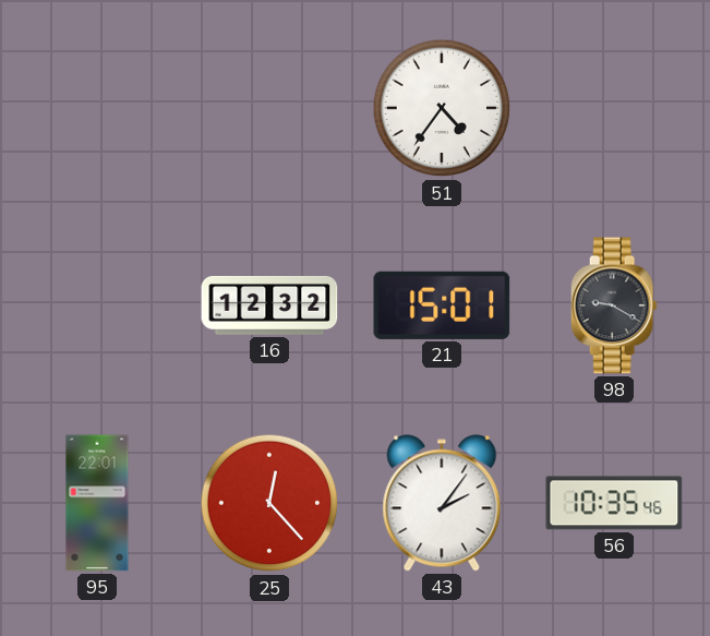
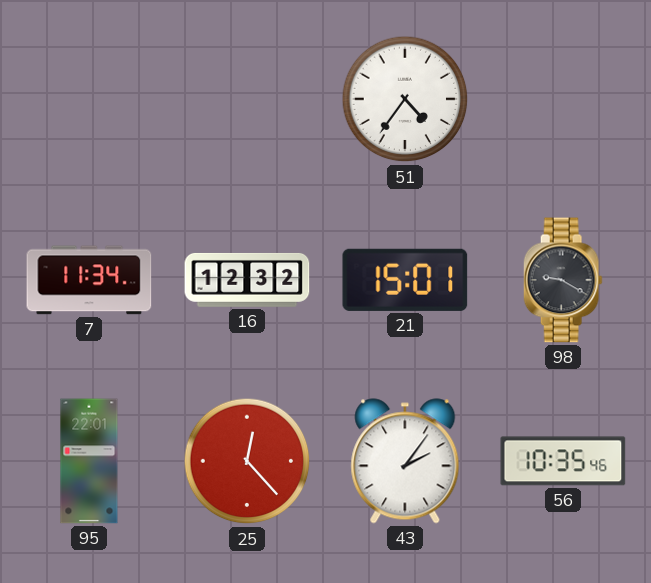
7: none -> 11:34
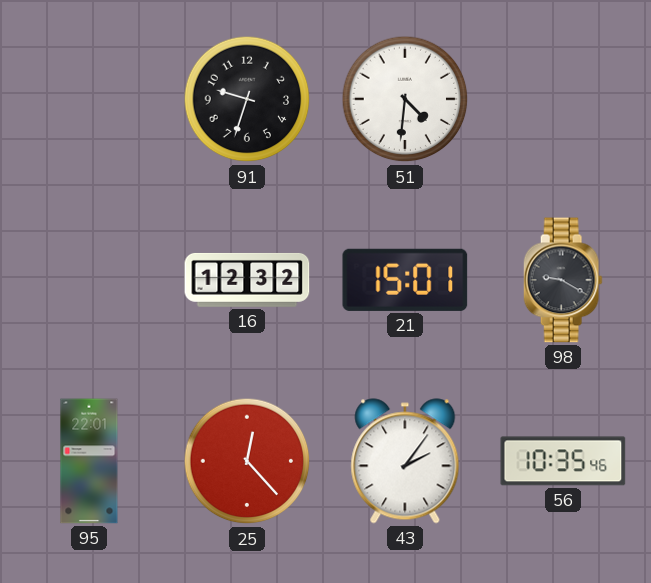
91: none -> 9:33
51: 4:36 -> 4:31
7: 11:34 -> none
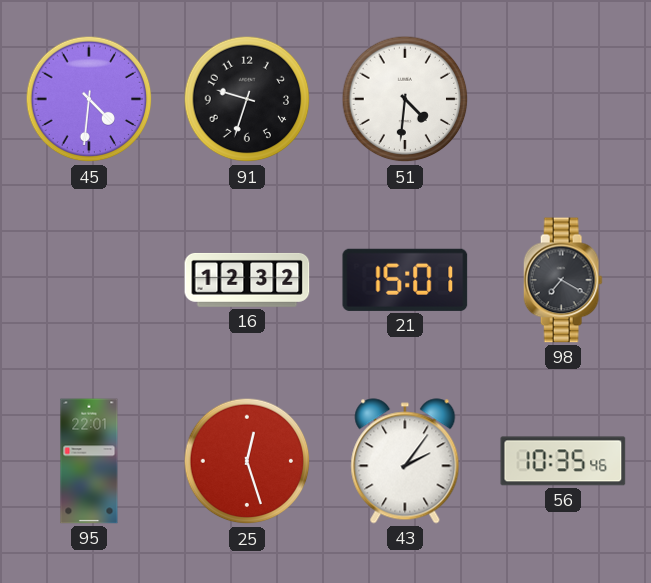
45: none -> 4:31
98: 9:20 -> 7:20
25: 12:23 -> 12:27
